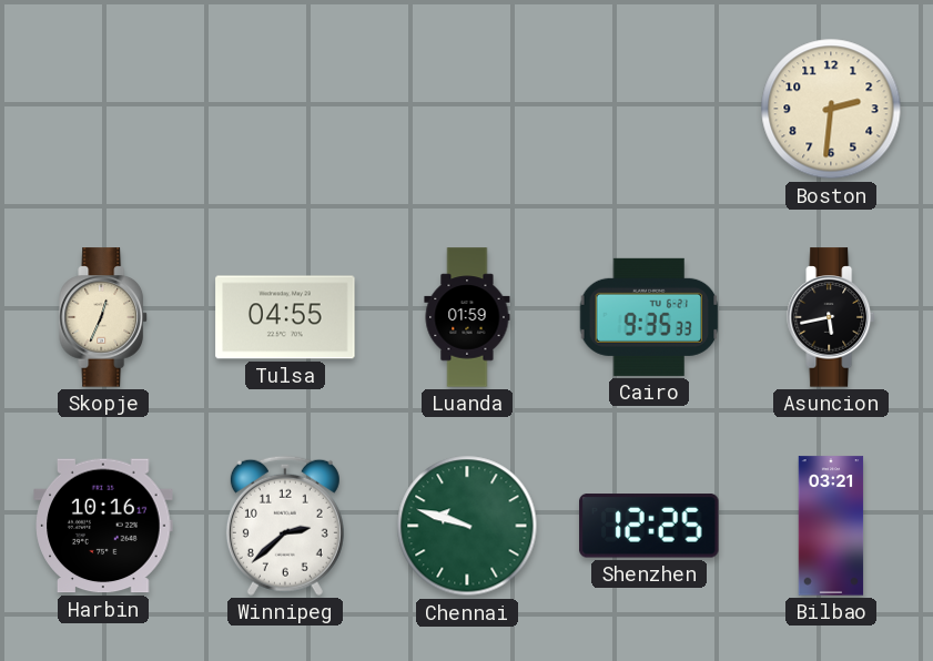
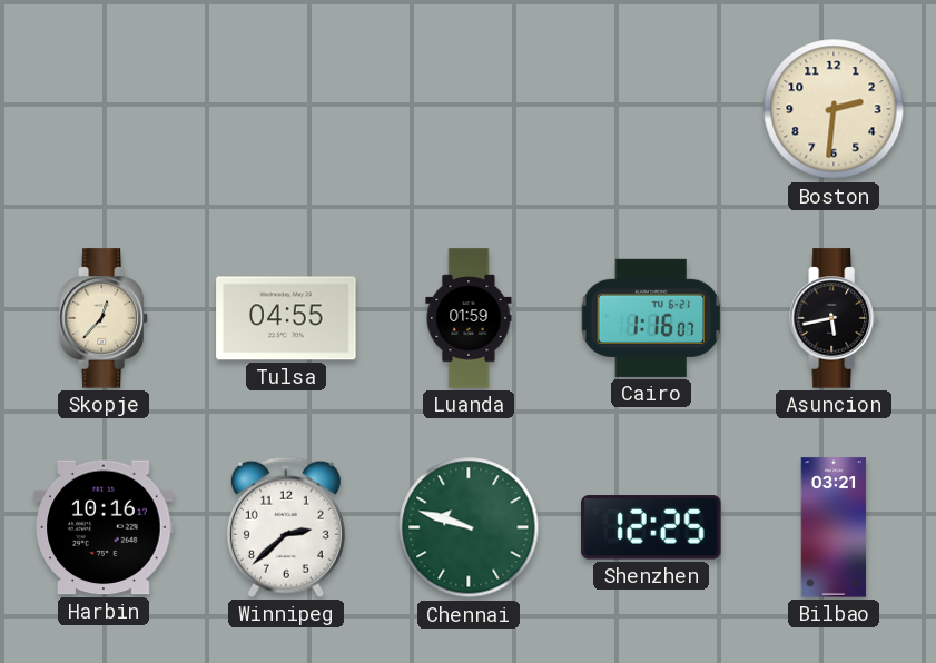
Skopje: 12:34 -> 12:37
Cairo: 9:35 -> 1:16
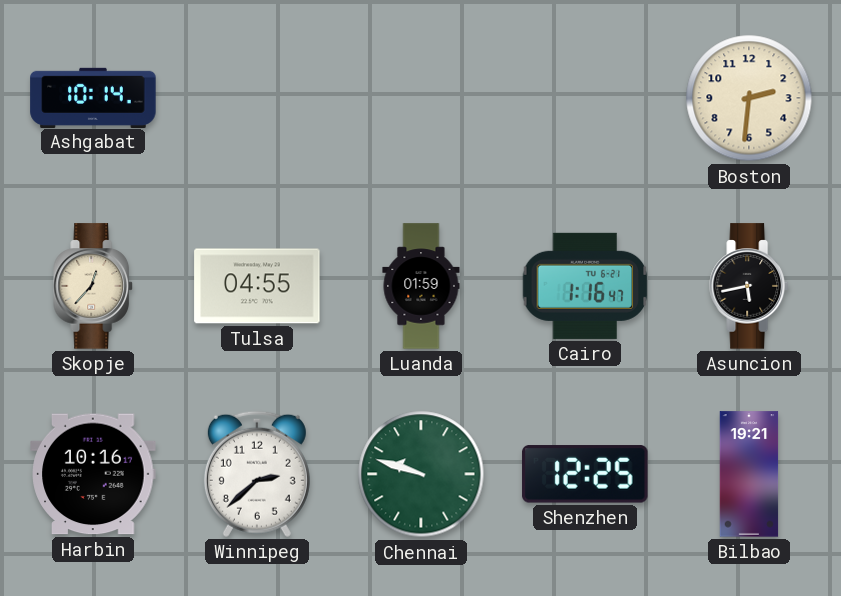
Ashgabat: none -> 10:14
Cairo: 1:16:07 -> 1:16:47
Bilbao: 03:21 -> 19:21
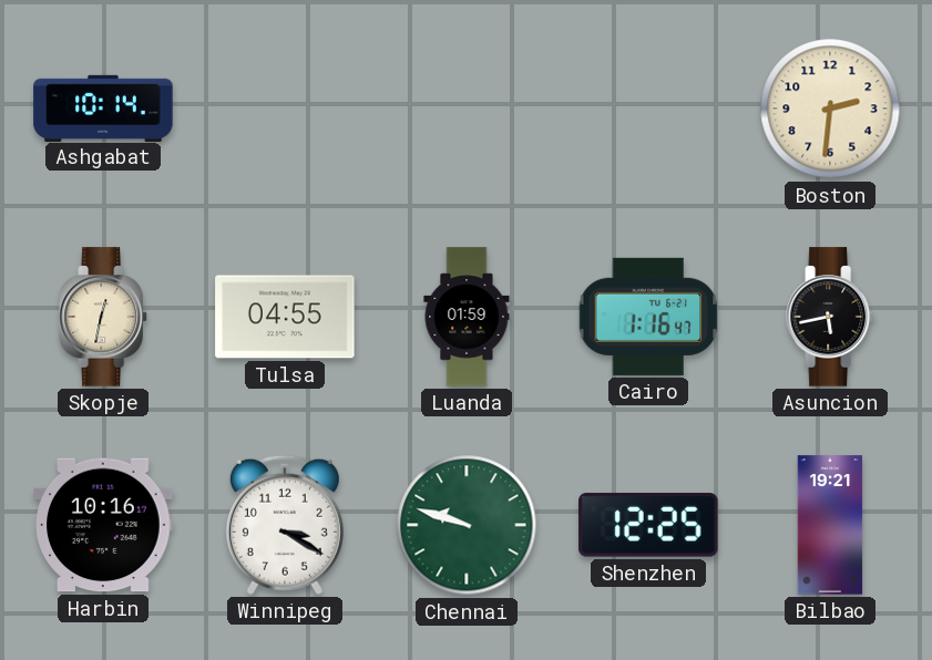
Skopje: 12:37 -> 12:32
Winnipeg: 2:38 -> 3:20
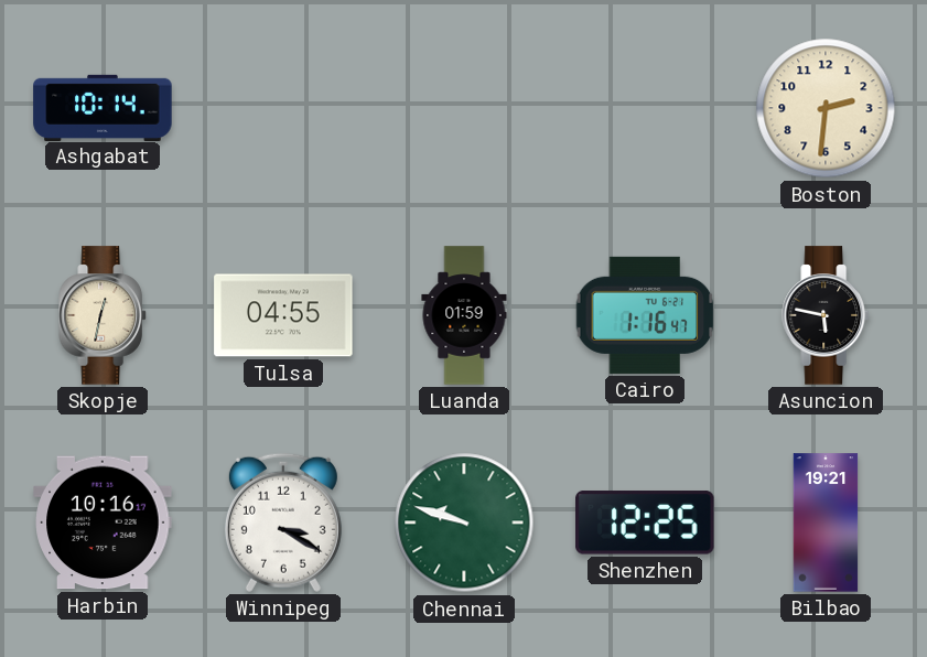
Asuncion: 5:43 -> 5:47
